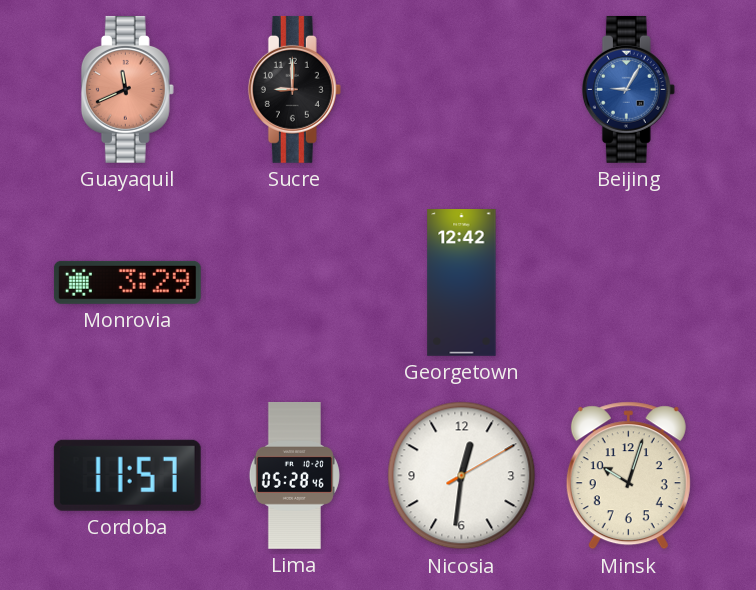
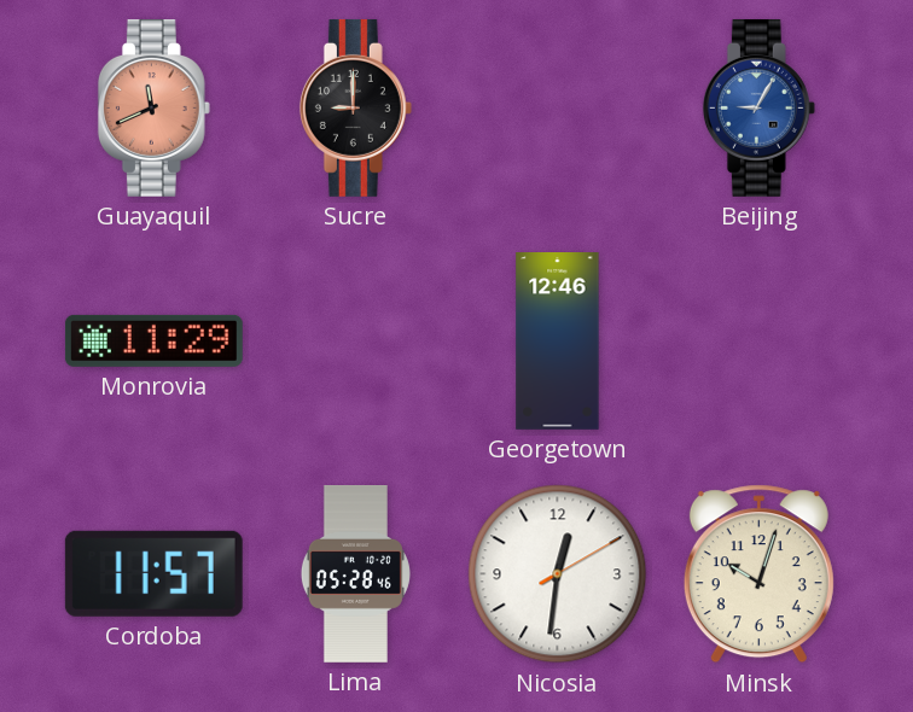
Monrovia: 3:29 -> 11:29
Georgetown: 12:42 -> 12:46
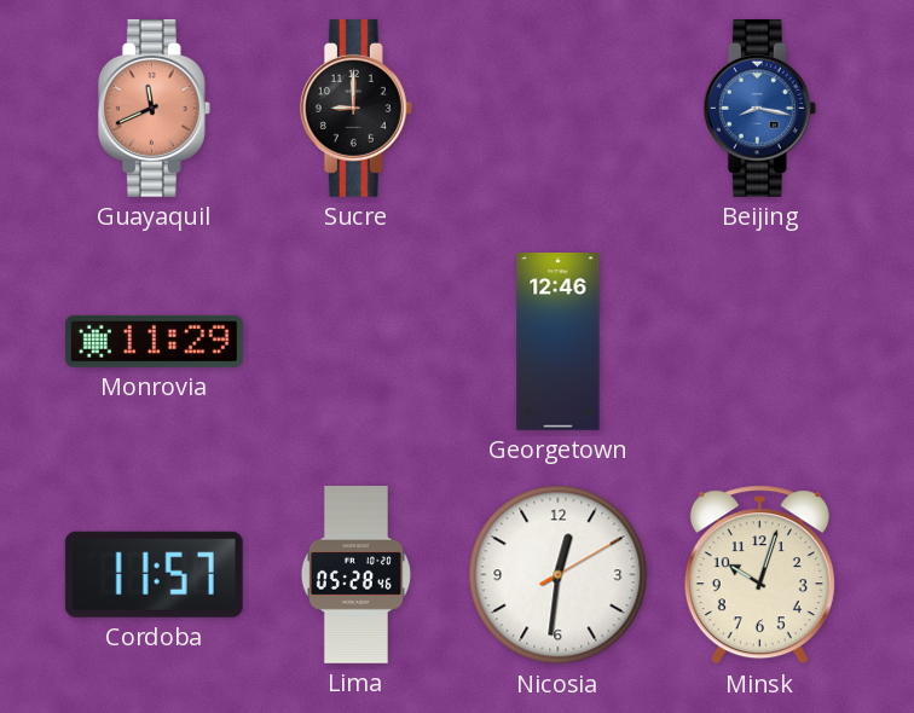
Beijing: 9:05 -> 8:17
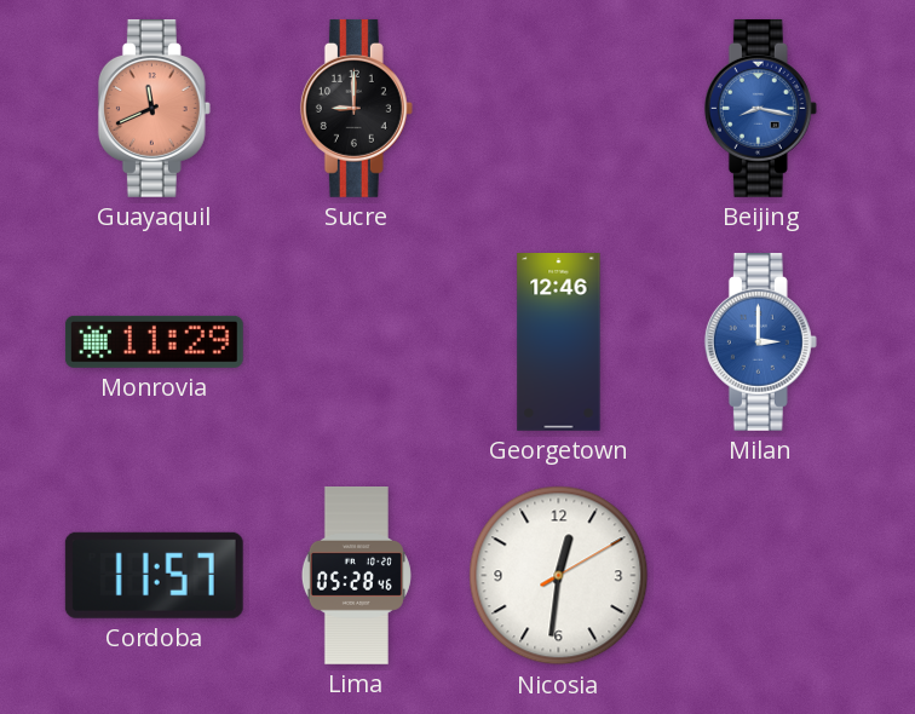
Milan: none -> 3:00
Minsk: 10:03 -> none
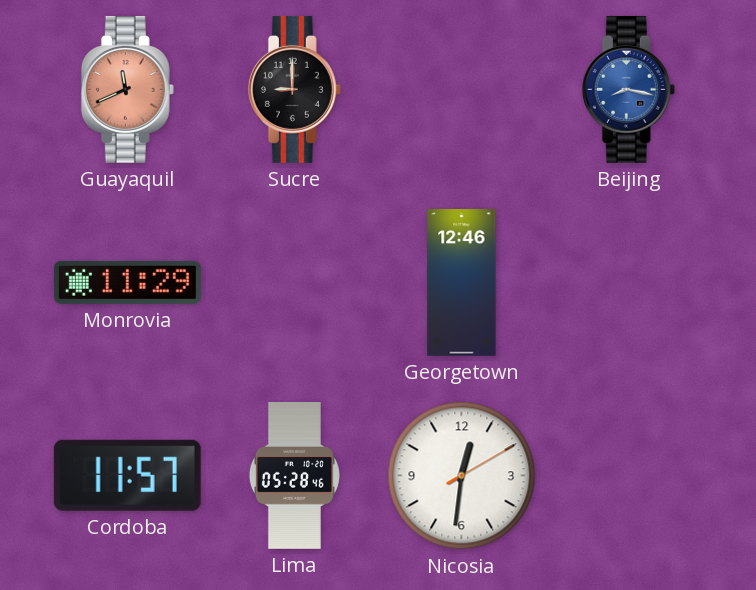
Milan: 3:00 -> none
